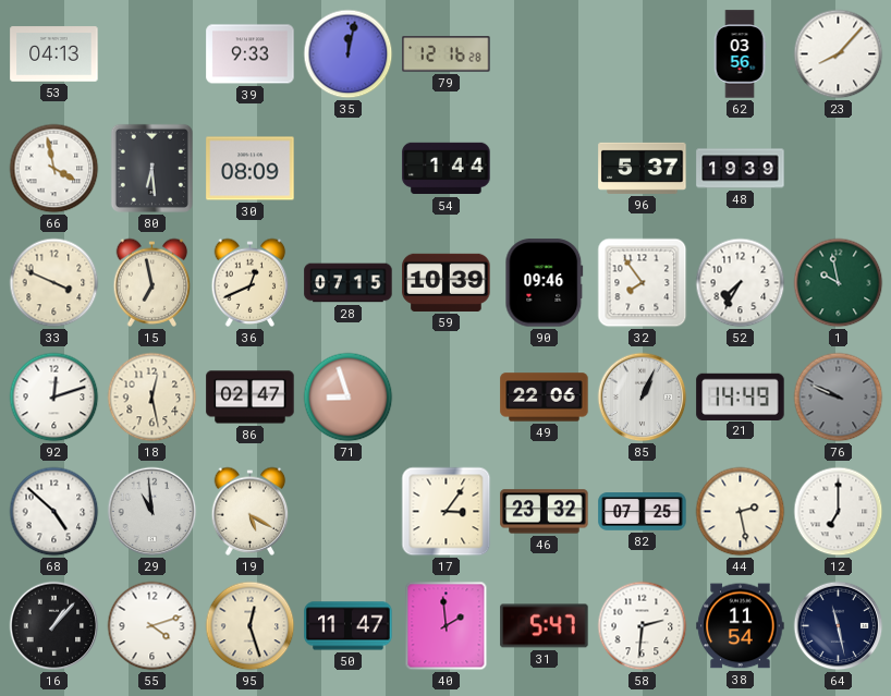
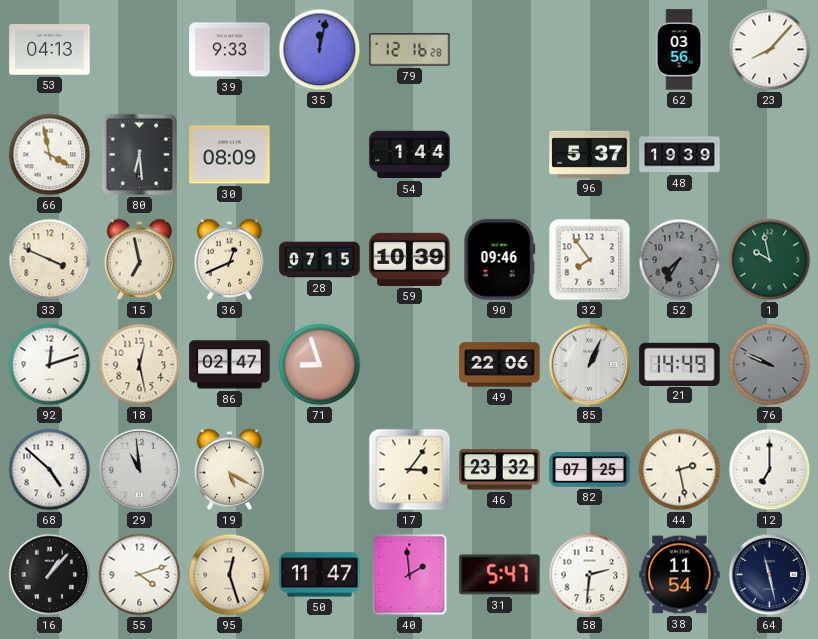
52 dial: white -> grey
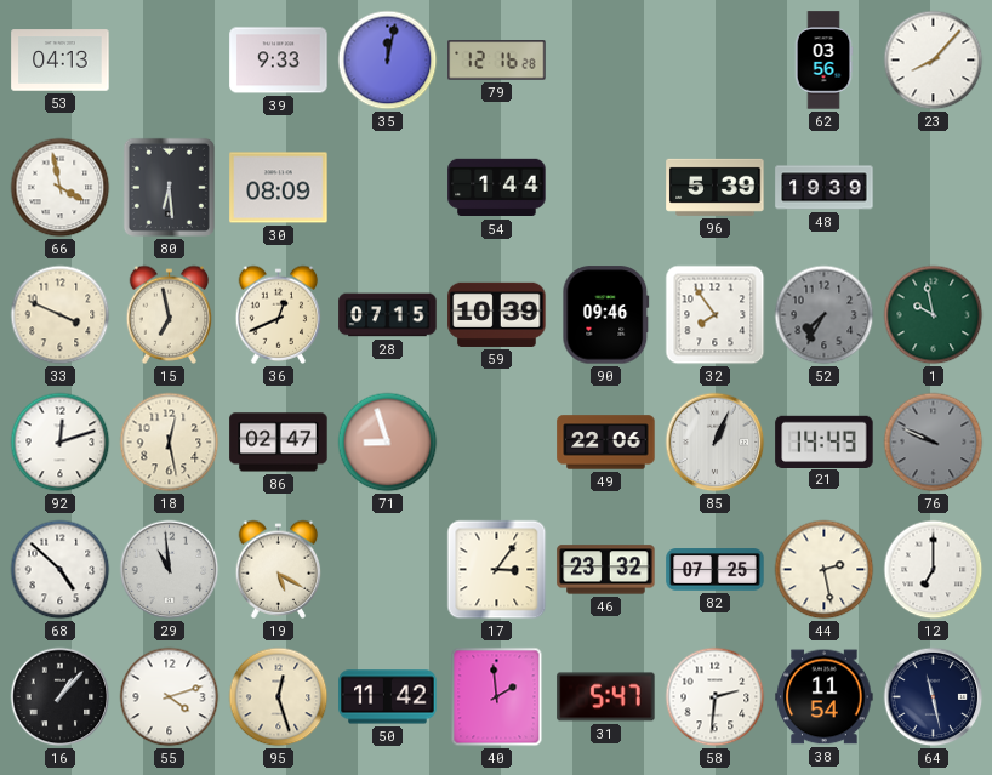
96: 5:37 -> 5:39
50: 11:47 -> 11:42
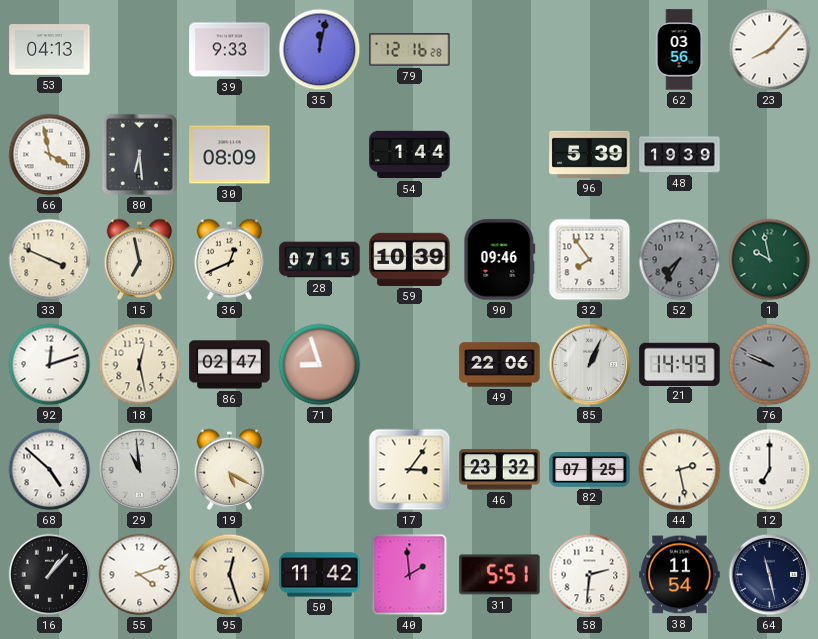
31: 5:47 -> 5:51
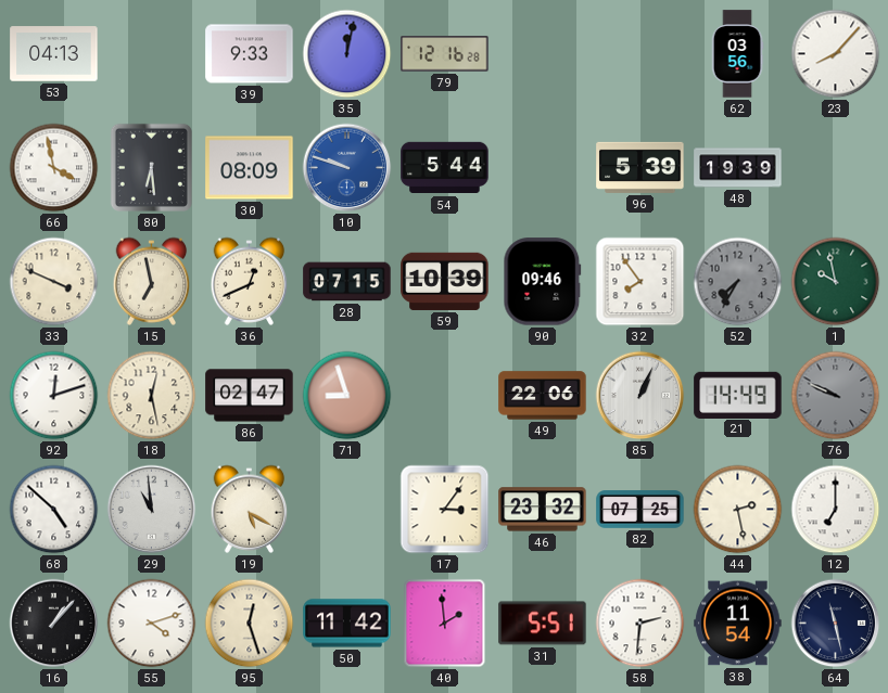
10: none -> 9:48
54: 1:44 -> 5:44
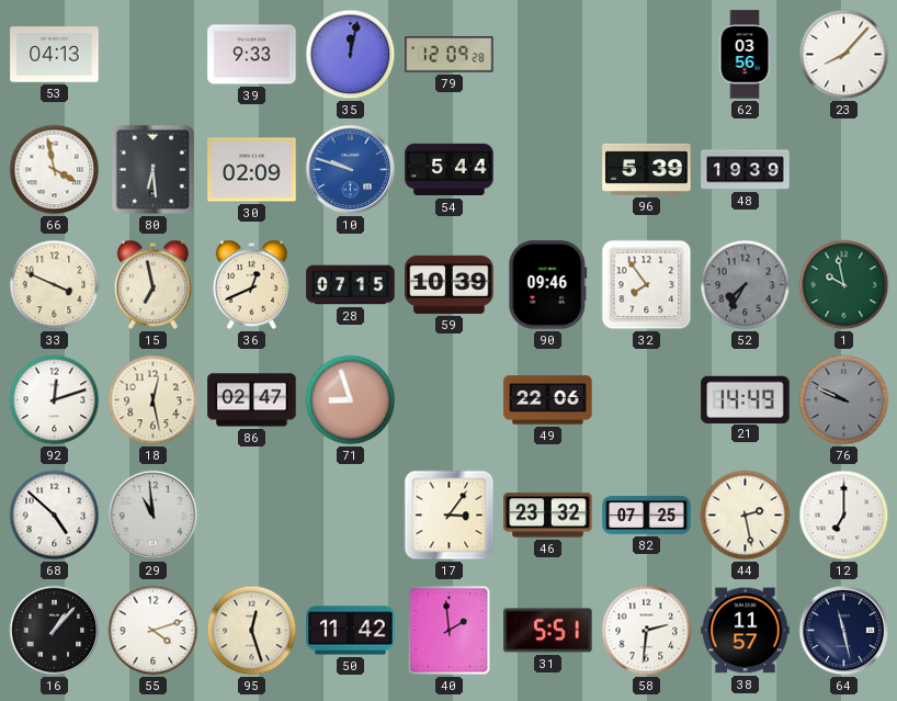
79: 12:16 -> 12:09
30: 08:09 -> 02:09
85: 1:04 -> none
19: 5:20 -> none
38: 11:54 -> 11:57
